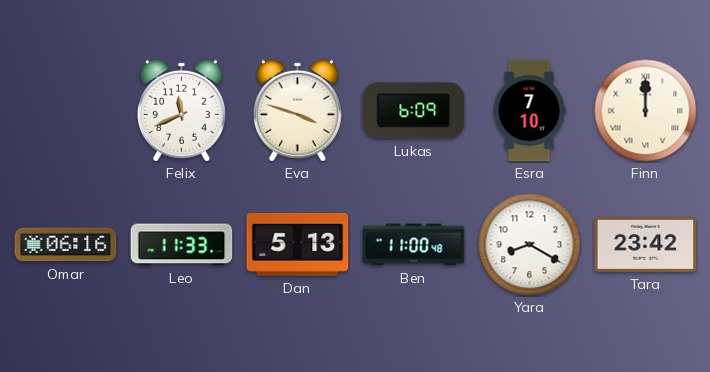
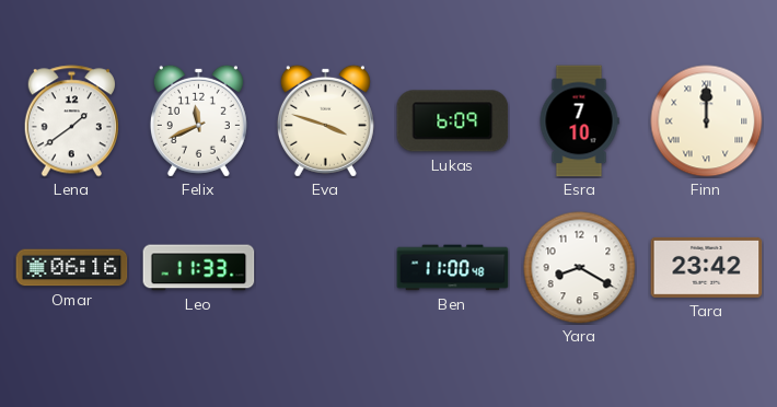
Lena: none -> 1:39
Dan: 5:13 -> none
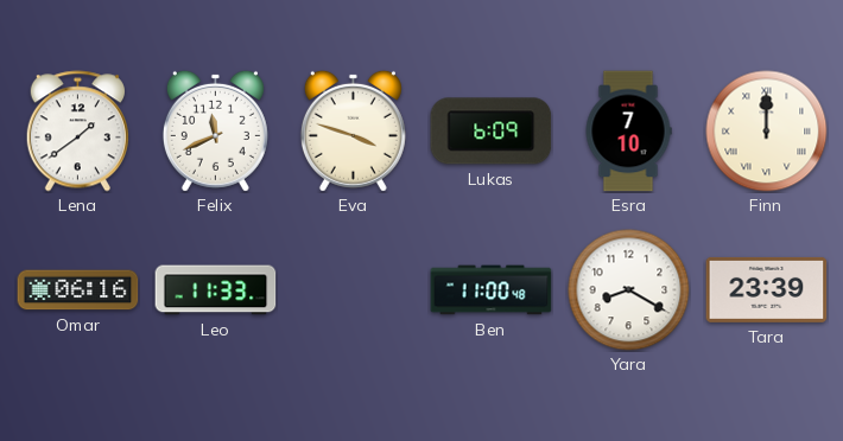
Tara: 23:42 -> 23:39
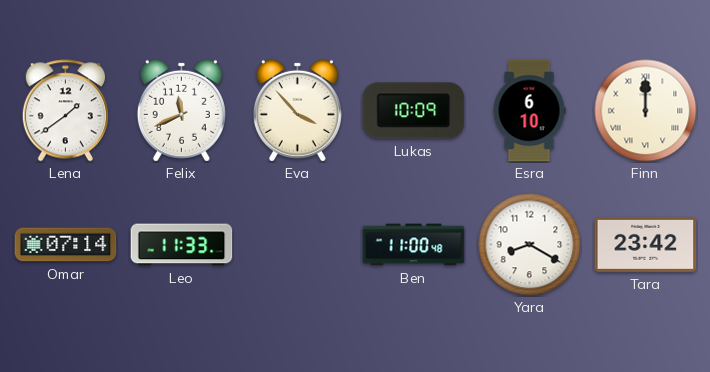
Eva: 3:48 -> 3:53
Lukas: 6:09 -> 10:09
Esra: 7:10 -> 6:10
Omar: 06:16 -> 07:14
Tara: 23:39 -> 23:42
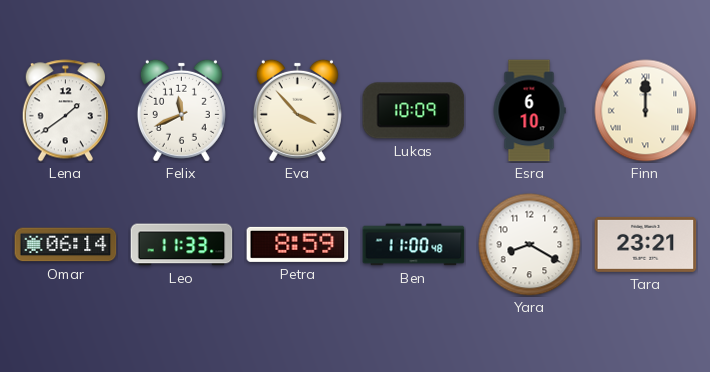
Omar: 07:14 -> 06:14
Petra: none -> 8:59
Tara: 23:42 -> 23:21
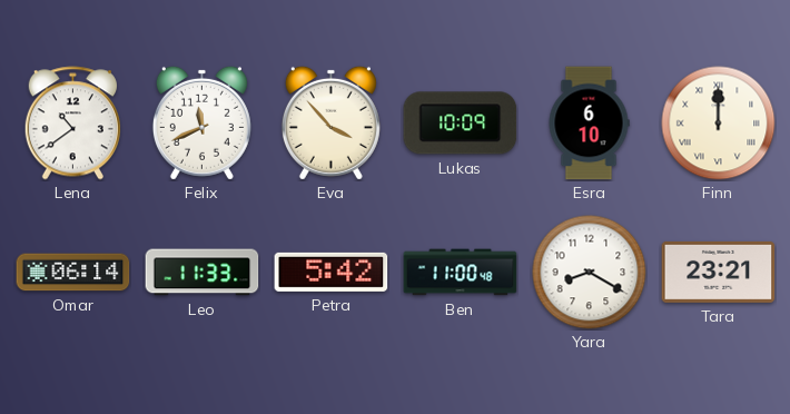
Lena: 1:39 -> 10:39
Petra: 8:59 -> 5:42
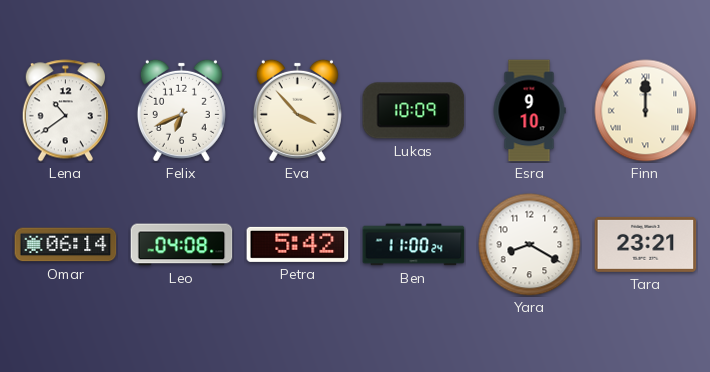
Felix: 11:41 -> 6:41
Esra: 6:10 -> 9:10
Leo: 11:33 -> 04:08
Ben: 11:00:48 -> 11:00:24
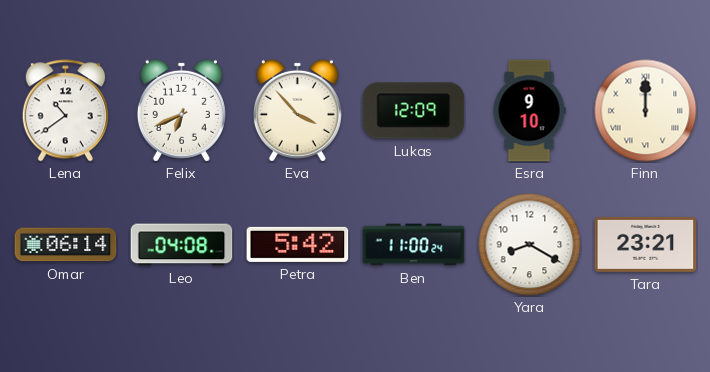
Lukas: 10:09 -> 12:09
